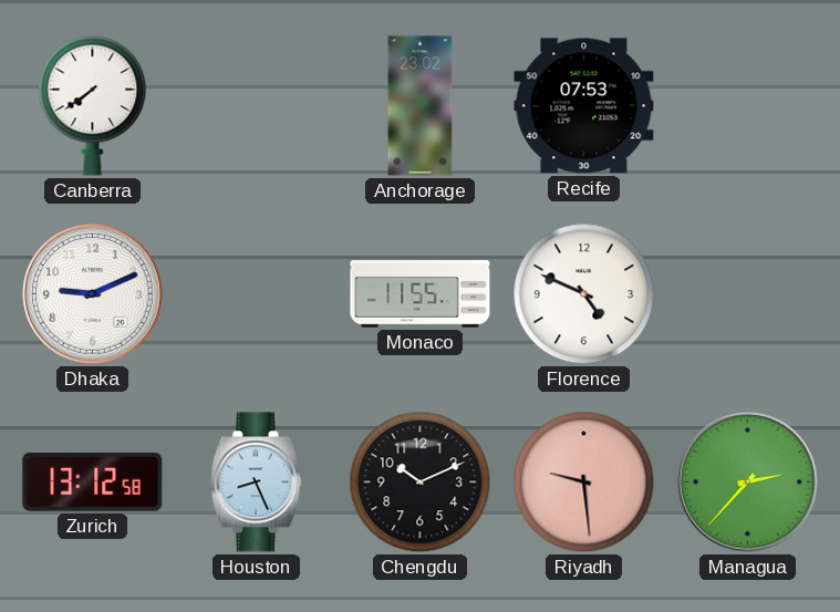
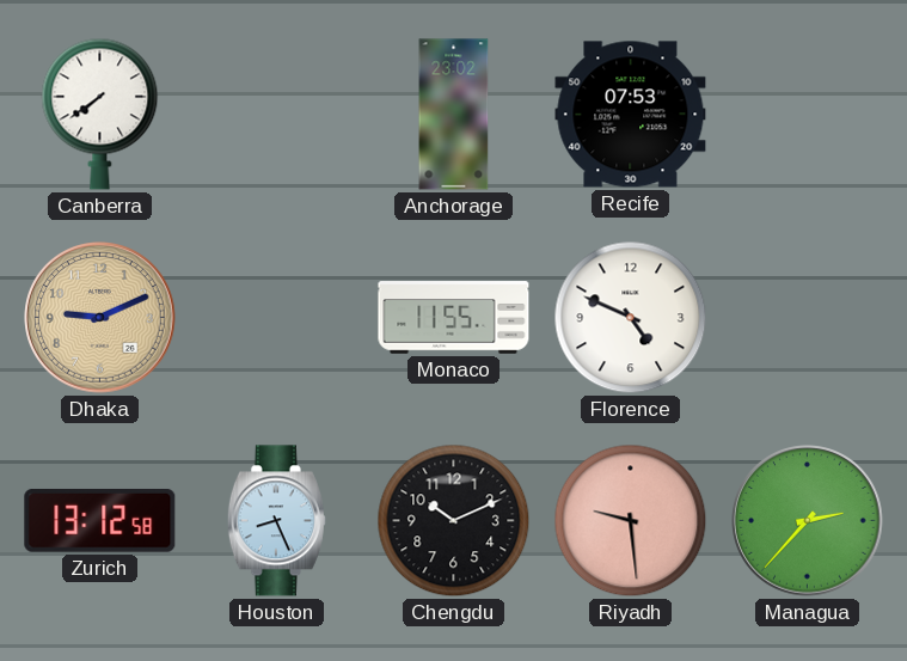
Dhaka dial: white -> champagne
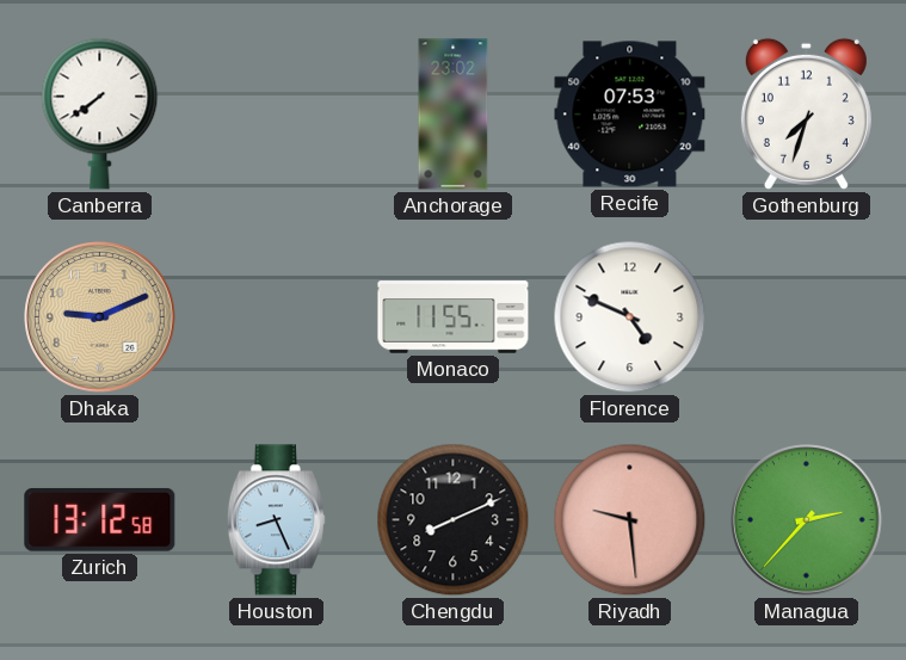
Gothenburg: none -> 7:33
Chengdu: 10:11 -> 8:11
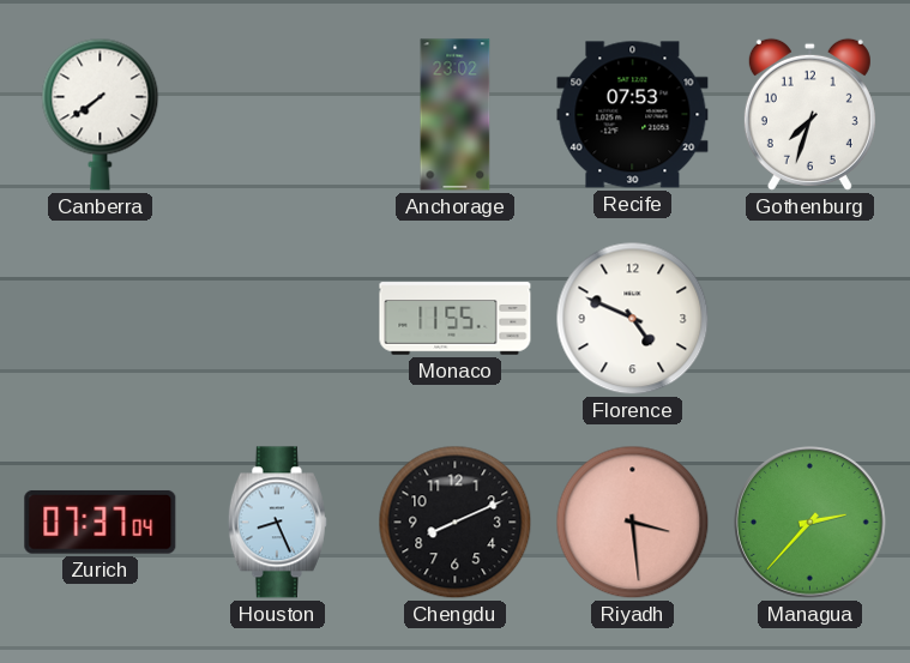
Dhaka: 9:11 -> none
Zurich: 13:12 -> 07:37
Riyadh: 9:29 -> 3:29
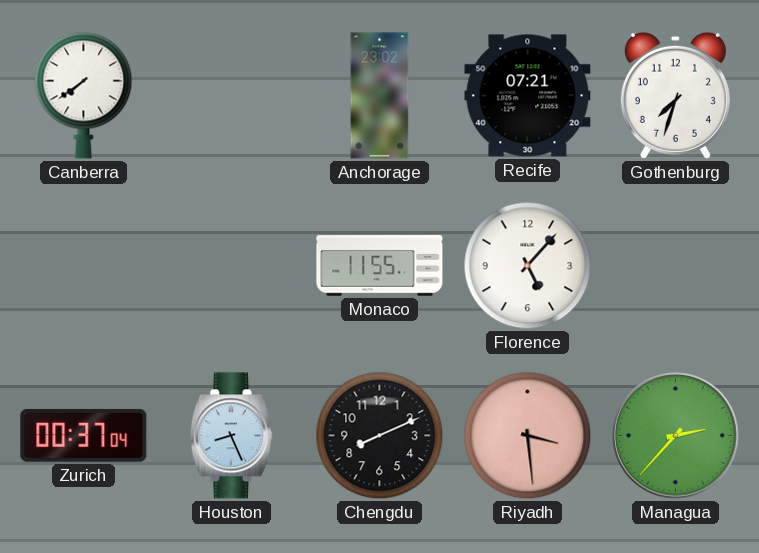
Recife: 07:53 -> 07:21
Florence: 4:49 -> 5:07
Zurich: 07:37 -> 00:37
